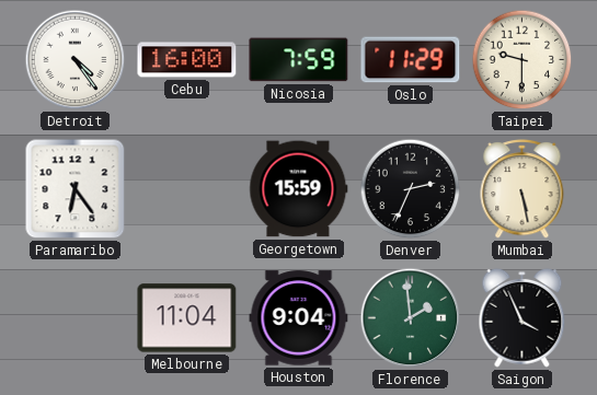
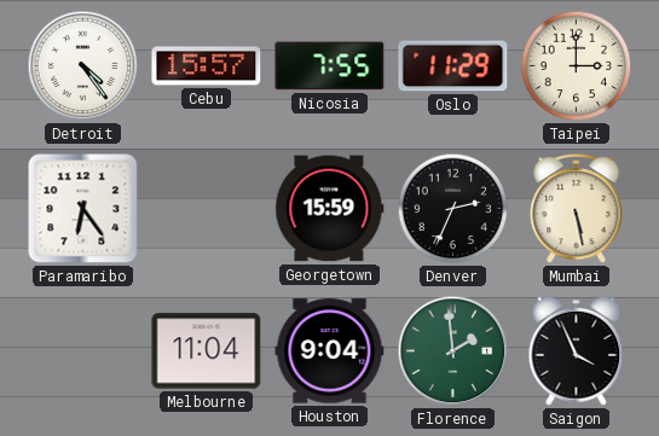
Cebu: 16:00 -> 15:57
Nicosia: 7:59 -> 7:55
Taipei: 9:30 -> 3:00
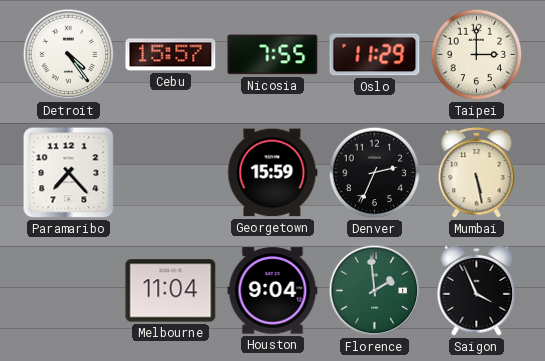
Paramaribo: 6:24 -> 7:23
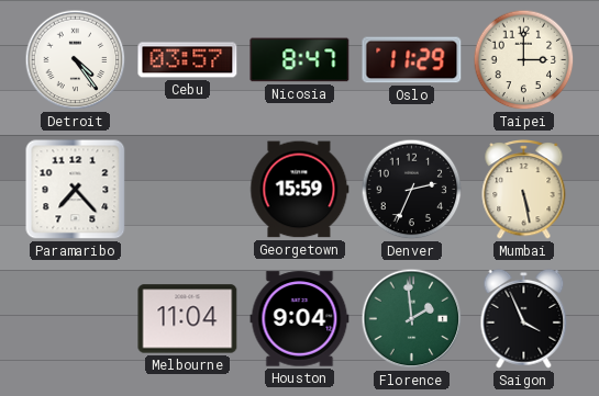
Cebu: 15:57 -> 03:57
Nicosia: 7:55 -> 8:47
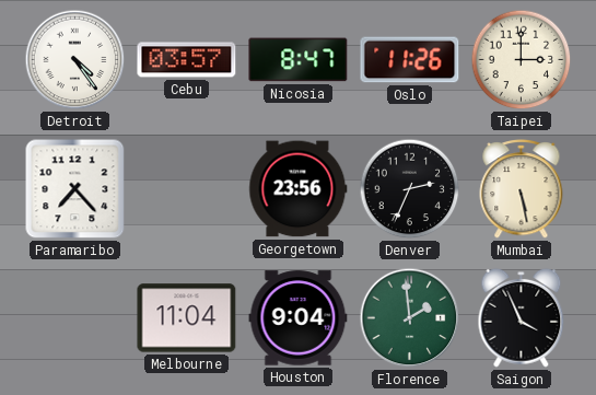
Oslo: 11:29 -> 11:26
Georgetown: 15:59 -> 23:56
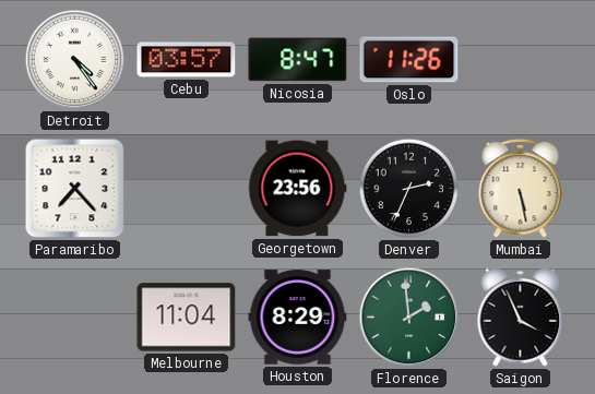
Taipei: 3:00 -> none
Houston: 9:04 -> 8:29
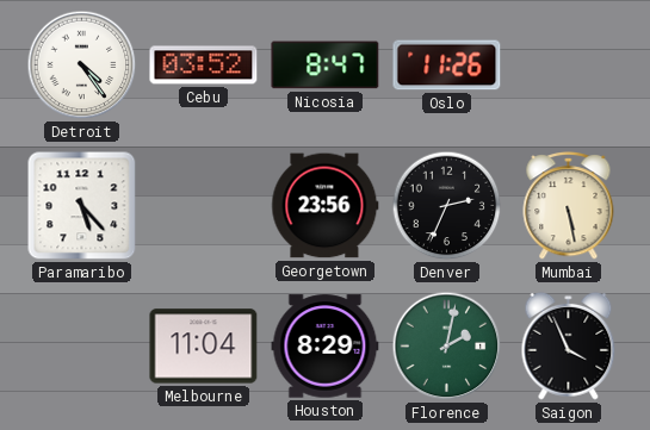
Cebu: 03:57 -> 03:52
Paramaribo: 7:23 -> 5:23
Florence: 1:59 -> 2:02
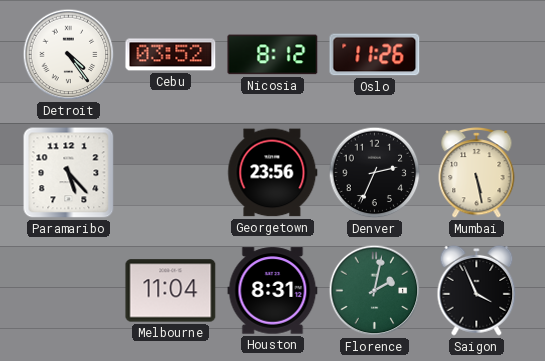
Nicosia: 8:47 -> 8:12
Houston: 8:29 -> 8:31
